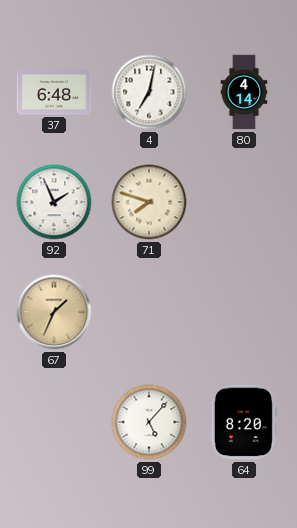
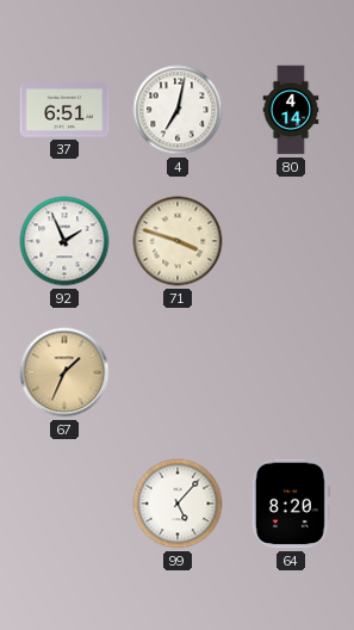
37: 6:48 -> 6:51
71: 7:48 -> 3:48
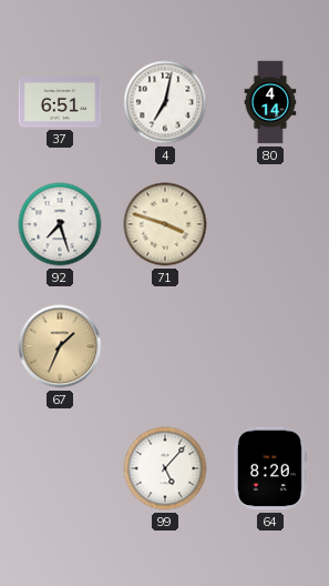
92: 1:56 -> 7:27
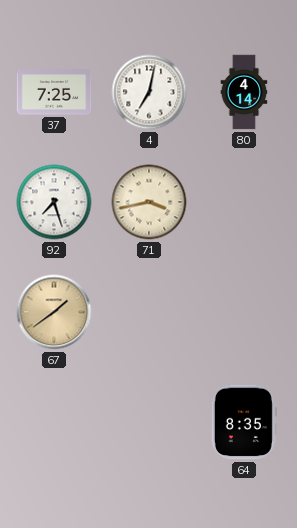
37: 6:51 -> 7:25
71: 3:48 -> 3:43
67: 1:34 -> 1:39
99: 5:07 -> none
64: 8:20 -> 8:35
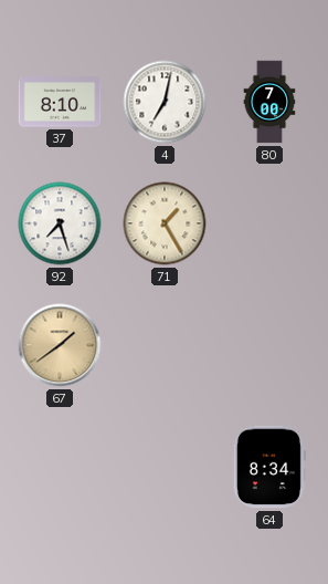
37: 7:25 -> 8:10
80: 4:14 -> 7:00
71: 3:43 -> 1:25
64: 8:35 -> 8:34
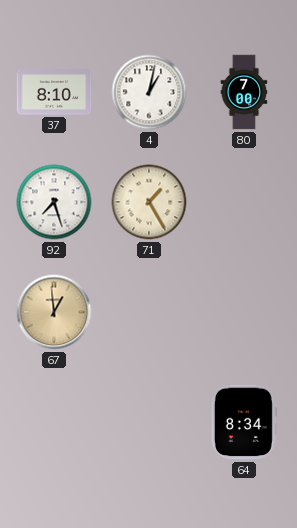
4: 7:02 -> 1:02
67: 1:39 -> 12:59
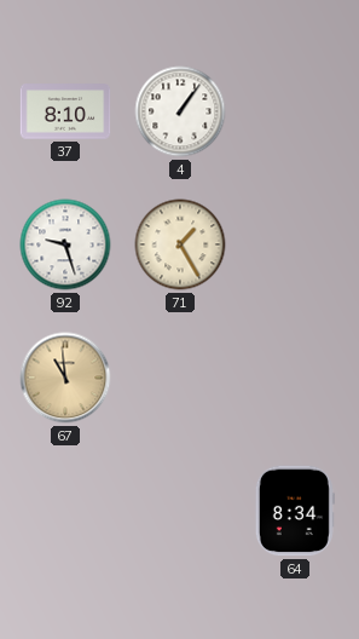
4: 1:02 -> 1:06
80: 7:00 -> none
92: 7:27 -> 9:27
67: 12:59 -> 10:59
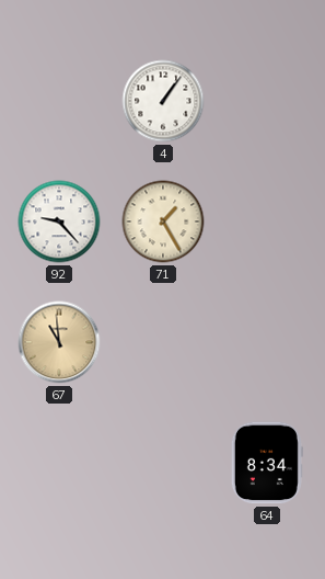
37: 8:10 -> none
92: 9:27 -> 9:23
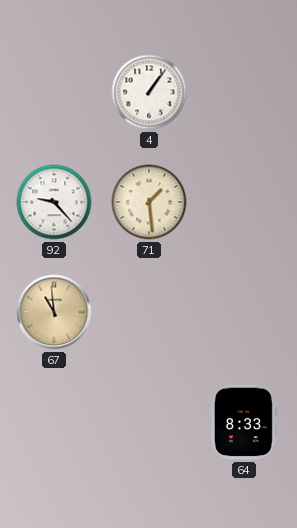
71: 1:25 -> 1:29
64: 8:34 -> 8:33
